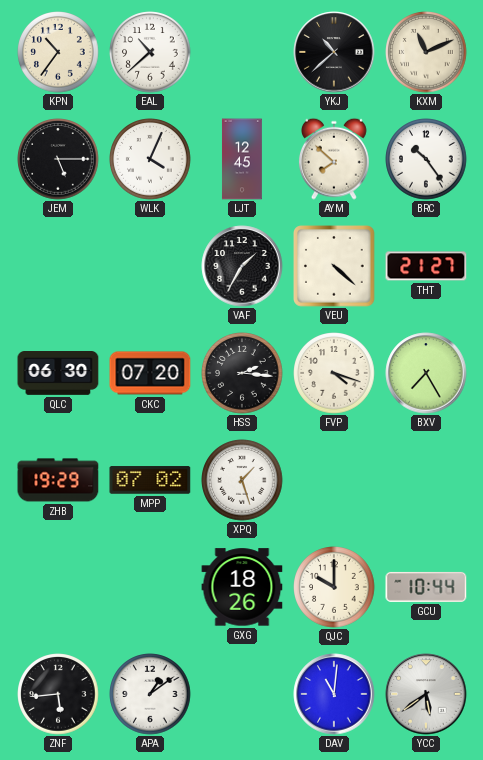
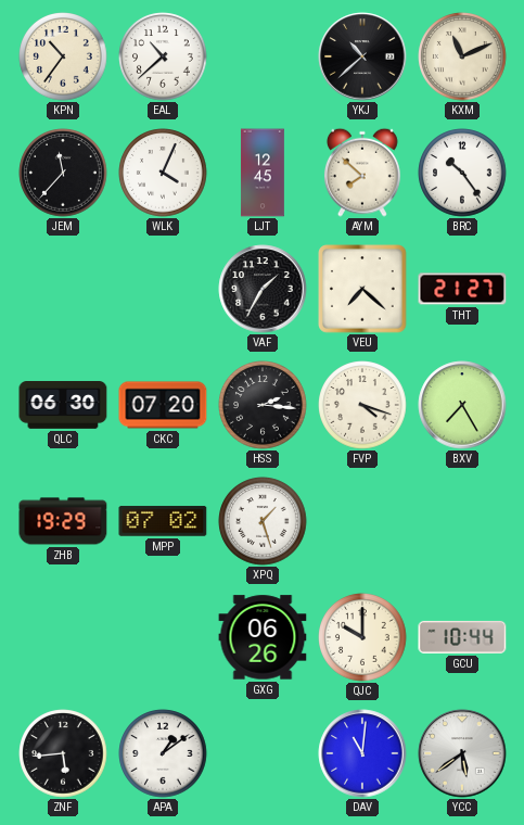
JEM: 5:15 -> 11:37
VEU: 4:22 -> 7:22
GXG: 18:26 -> 06:26
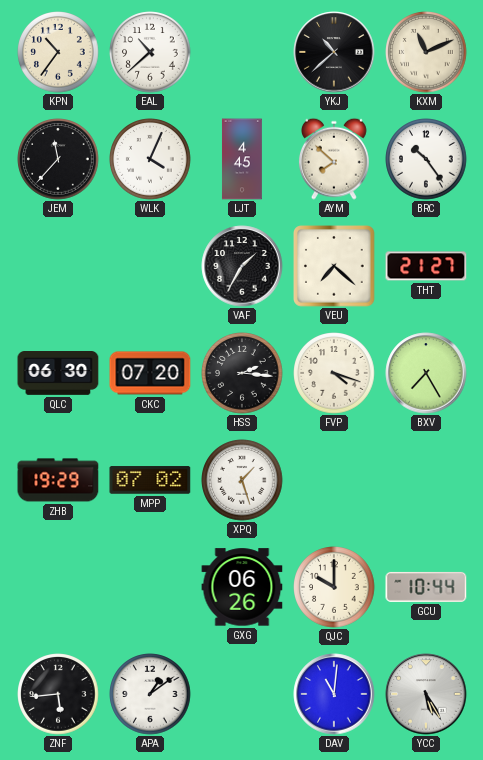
LJT: 12:45 -> 4:45
YCC: 5:39 -> 5:25
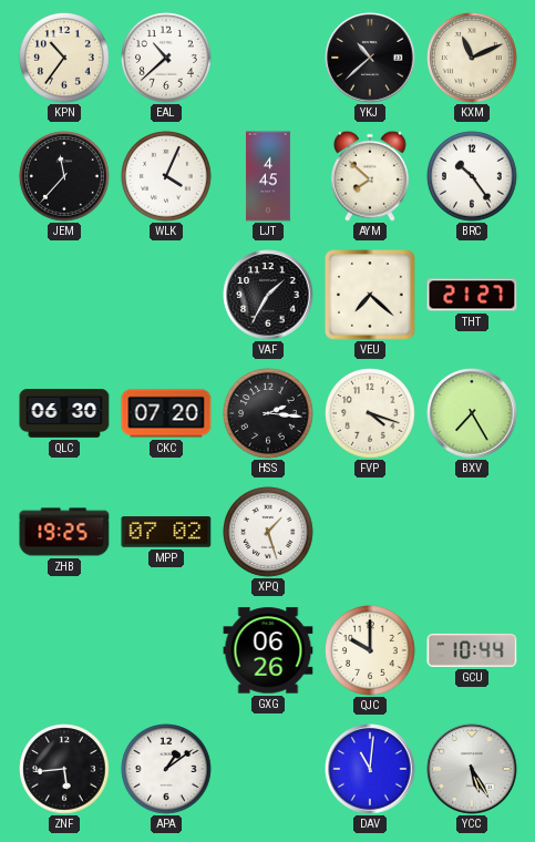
ZHB: 19:29 -> 19:25
